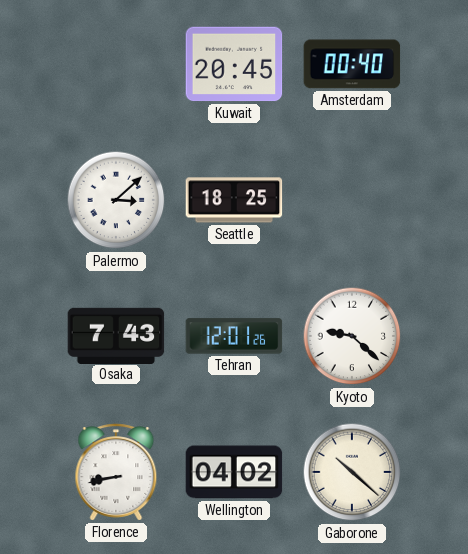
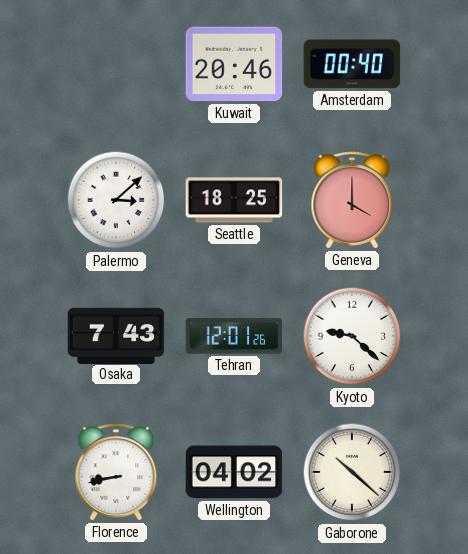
Kuwait: 20:45 -> 20:46
Geneva: none -> 4:00
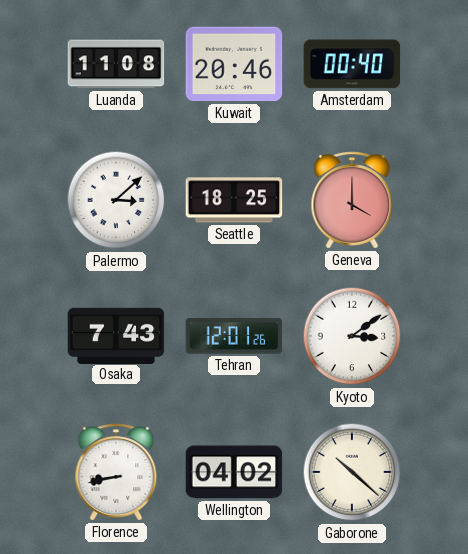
Luanda: none -> 11:08
Kyoto: 9:22 -> 3:09
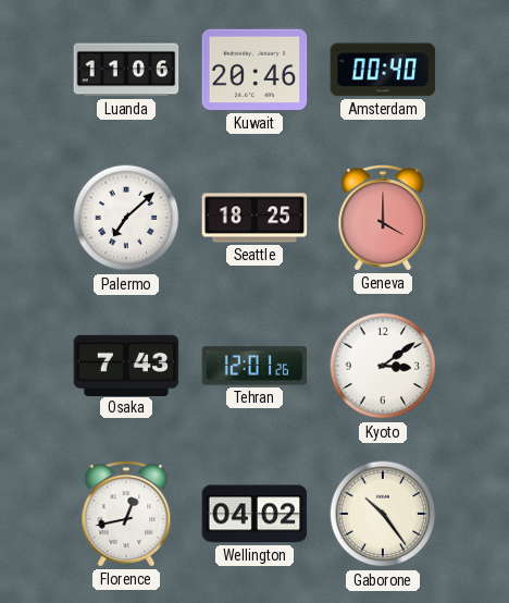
Luanda: 11:08 -> 11:06
Palermo: 3:08 -> 7:08
Florence: 8:43 -> 12:43
Gaborone: 10:22 -> 10:24
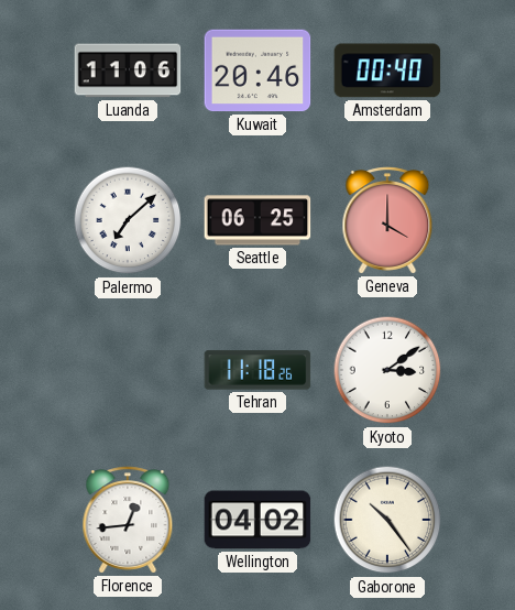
Seattle: 18:25 -> 06:25
Osaka: 7:43 -> none
Tehran: 12:01 -> 11:18
Florence: 12:43 -> 12:44
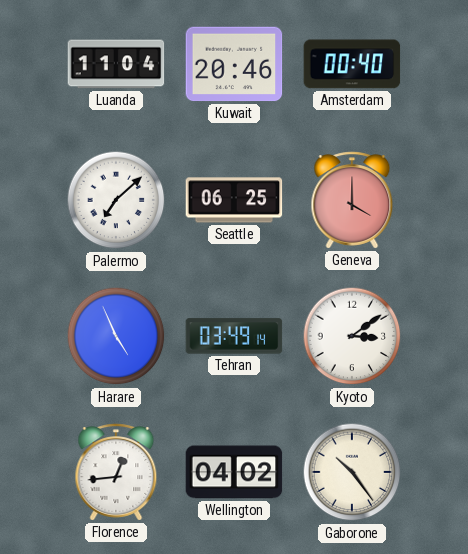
Luanda: 11:06 -> 11:04
Harare: none -> 4:56
Tehran: 11:18 -> 03:49
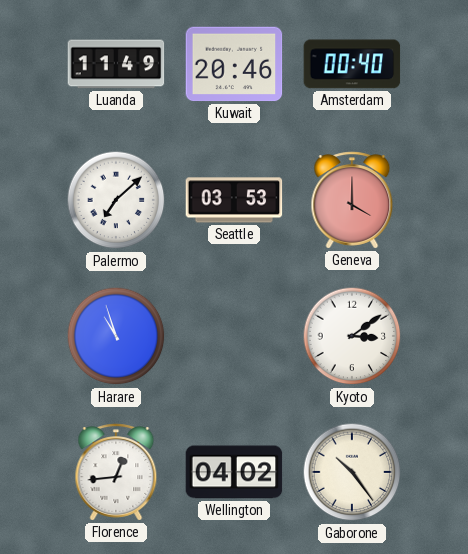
Luanda: 11:04 -> 11:49
Seattle: 06:25 -> 03:53
Harare: 4:56 -> 10:57
Tehran: 03:49 -> none
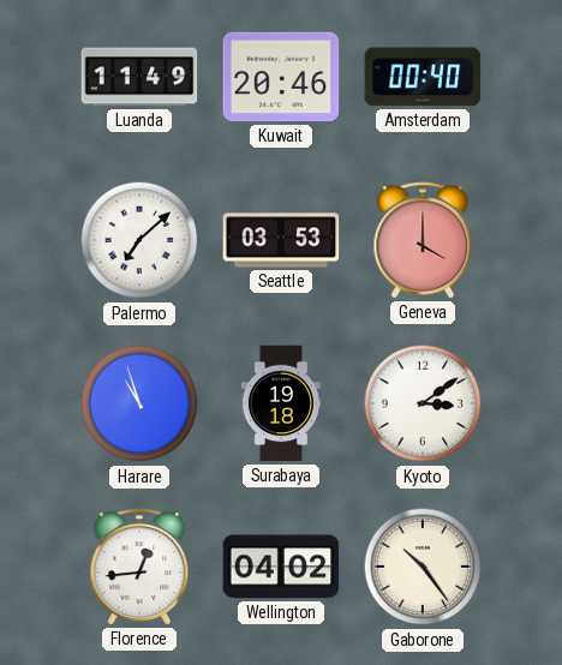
Surabaya: none -> 19:18
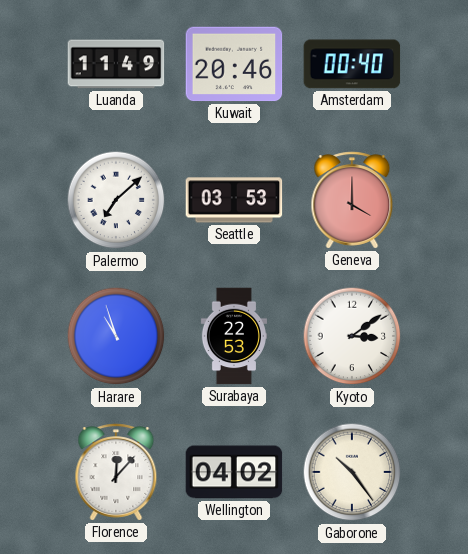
Surabaya: 19:18 -> 22:53
Florence: 12:44 -> 12:07
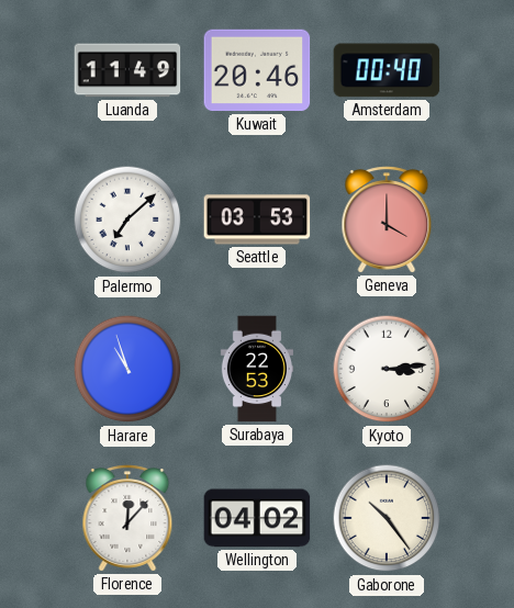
Kyoto: 3:09 -> 3:14
